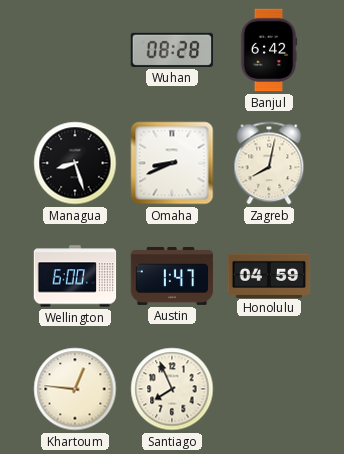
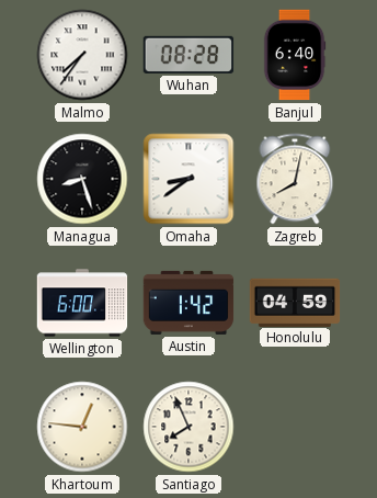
Malmo: none -> 7:36
Banjul: 6:42 -> 6:40
Omaha: 8:41 -> 8:39
Austin: 1:47 -> 1:42
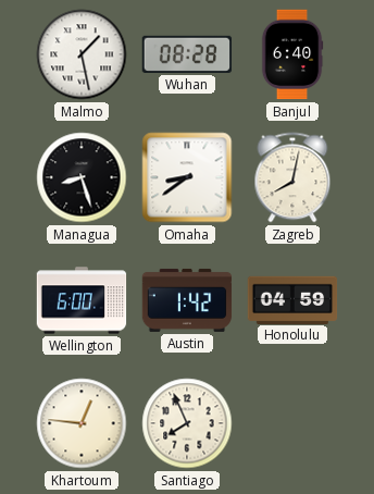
Malmo: 7:36 -> 1:28
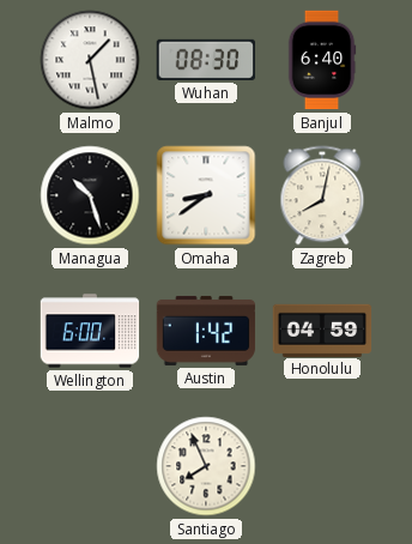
Wuhan: 08:28 -> 08:30
Managua: 8:27 -> 10:27
Khartoum: 12:46 -> none
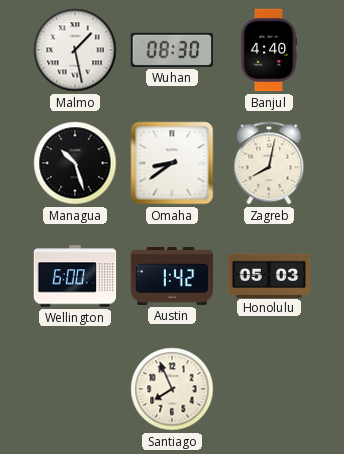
Banjul: 6:40 -> 4:40
Honolulu: 04:59 -> 05:03
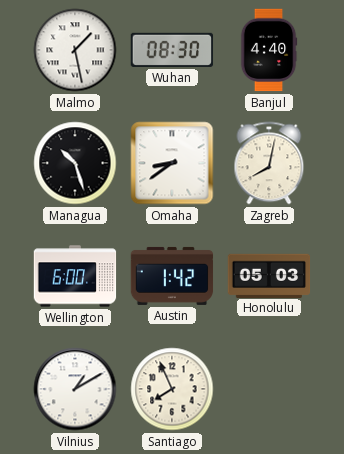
Vilnius: none -> 1:10
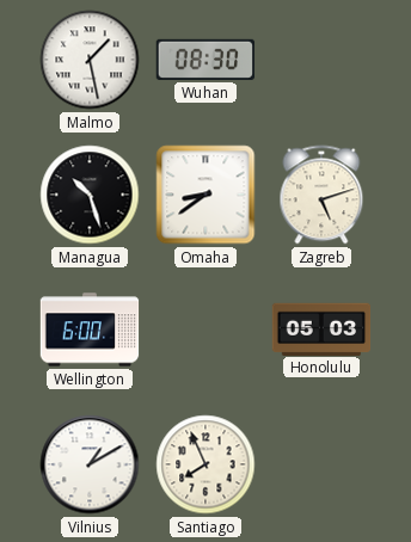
Banjul: 4:40 -> none
Zagreb: 8:02 -> 5:12
Austin: 1:42 -> none
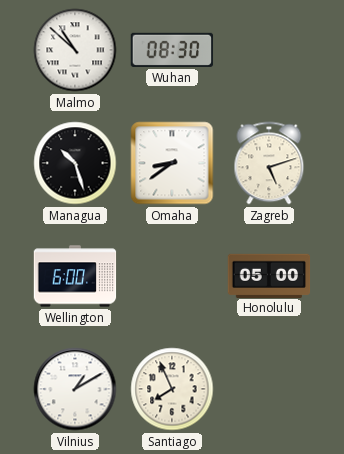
Malmo: 1:28 -> 10:52
Honolulu: 05:03 -> 05:00
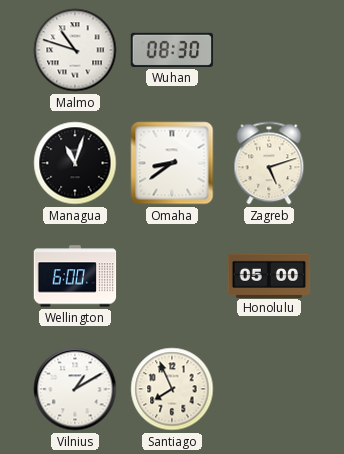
Malmo: 10:52 -> 10:48
Managua: 10:27 -> 11:03
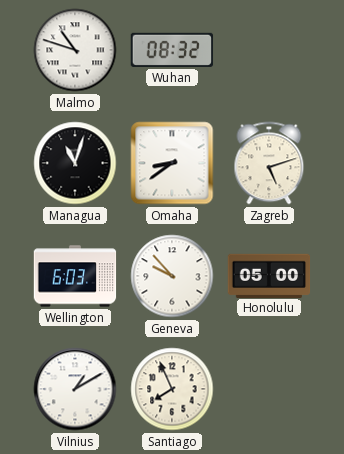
Wuhan: 08:30 -> 08:32
Wellington: 6:00 -> 6:03
Geneva: none -> 9:53
